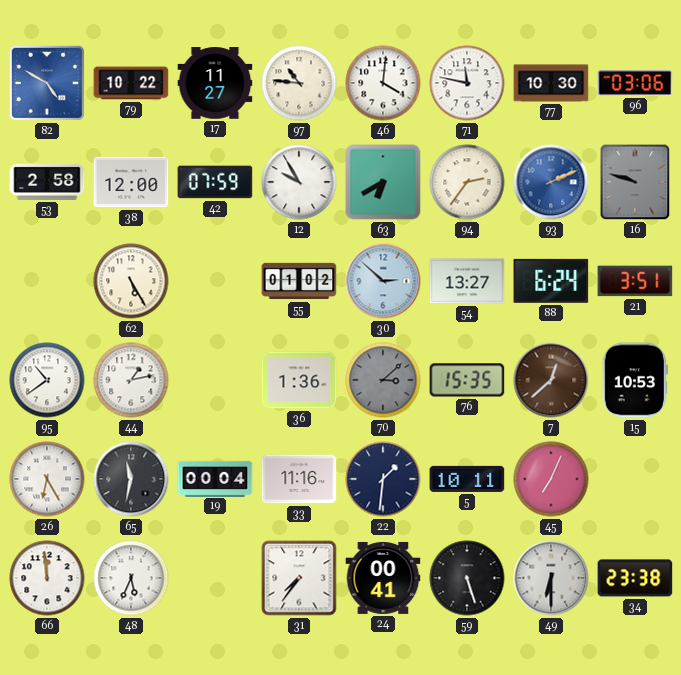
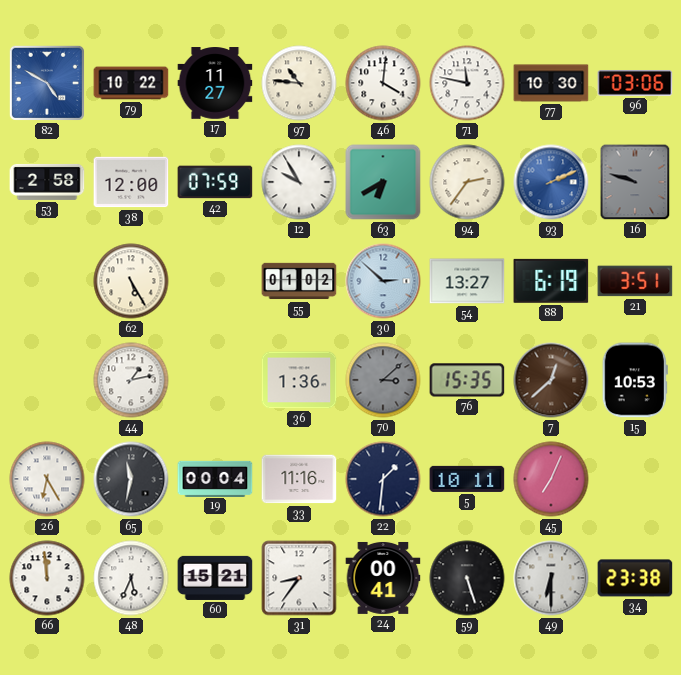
88: 6:24 -> 6:19
95: 10:39 -> none
60: none -> 15:21
31: 7:36 -> 8:36
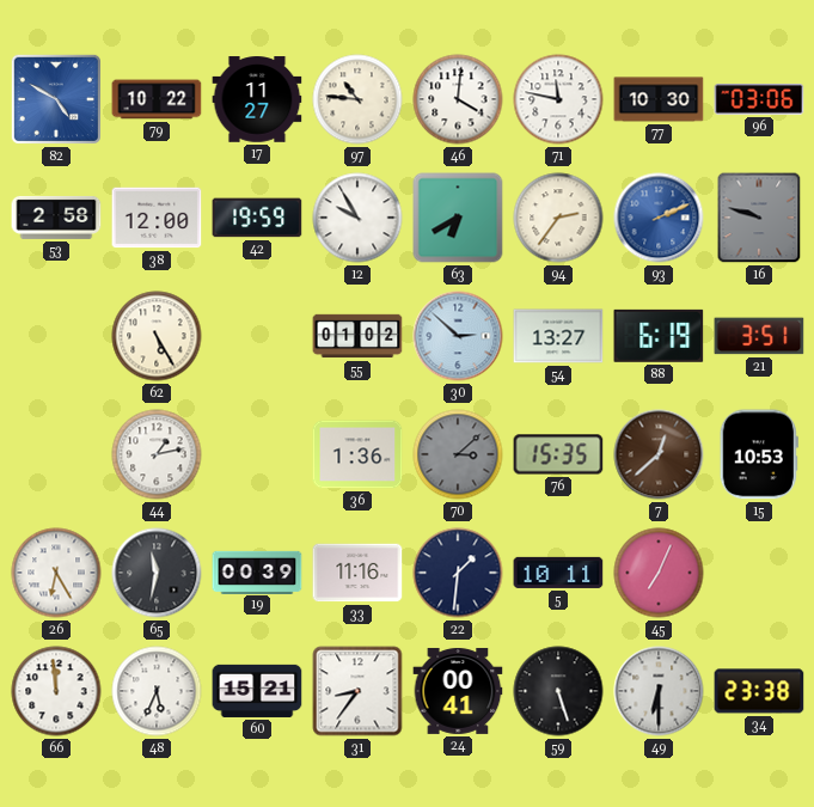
42: 07:59 -> 19:59
19: 00:04 -> 00:39
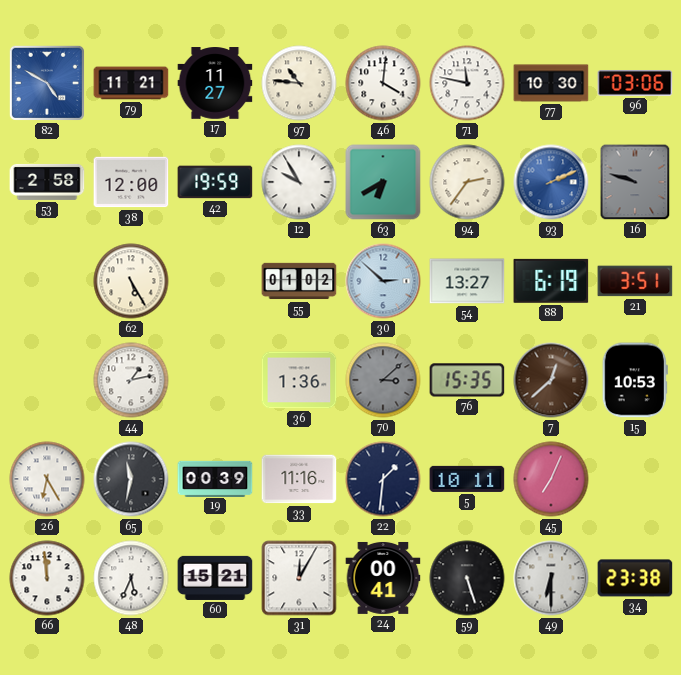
79: 10:22 -> 11:21
31: 8:36 -> 12:05
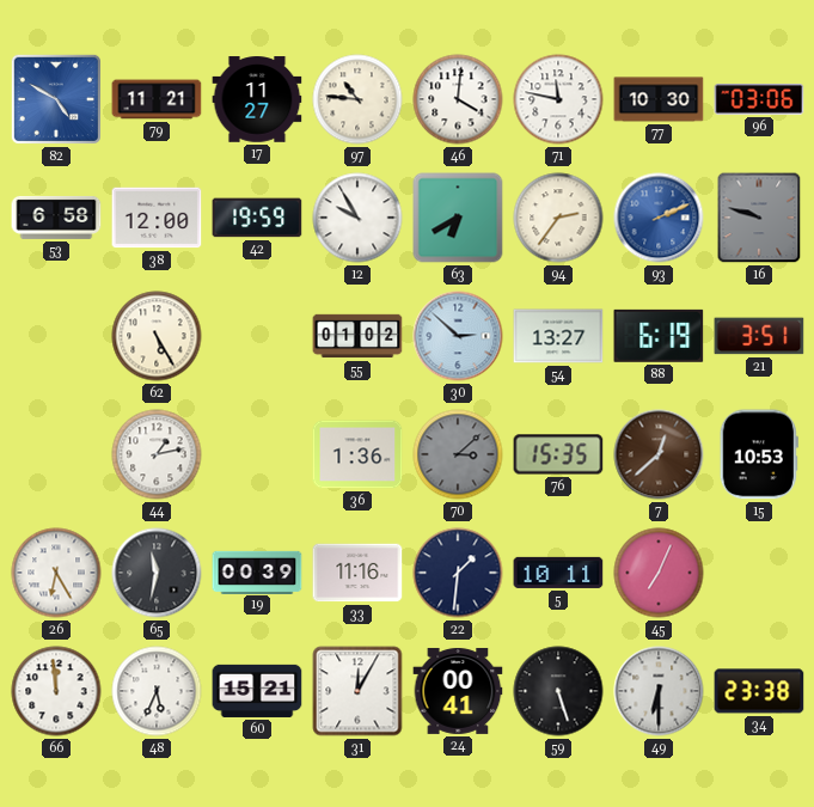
53: 2:58 -> 6:58
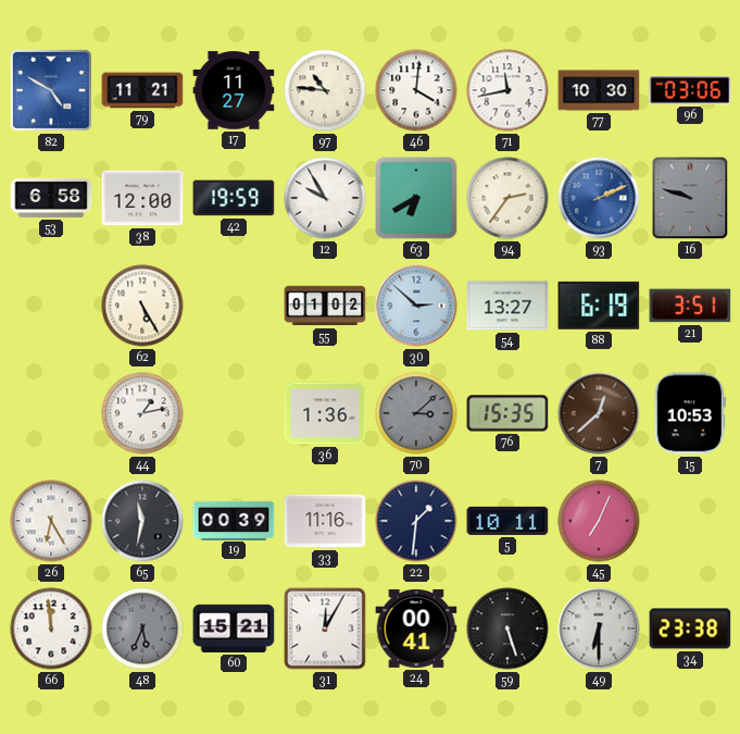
71: 11:47 -> 11:43
48 dial: white -> grey
